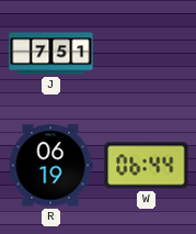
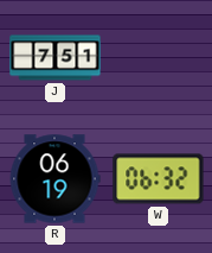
W: 06:44 -> 06:32
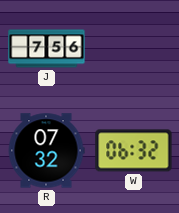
J: 7:51 -> 7:56
R: 06:19 -> 07:32
